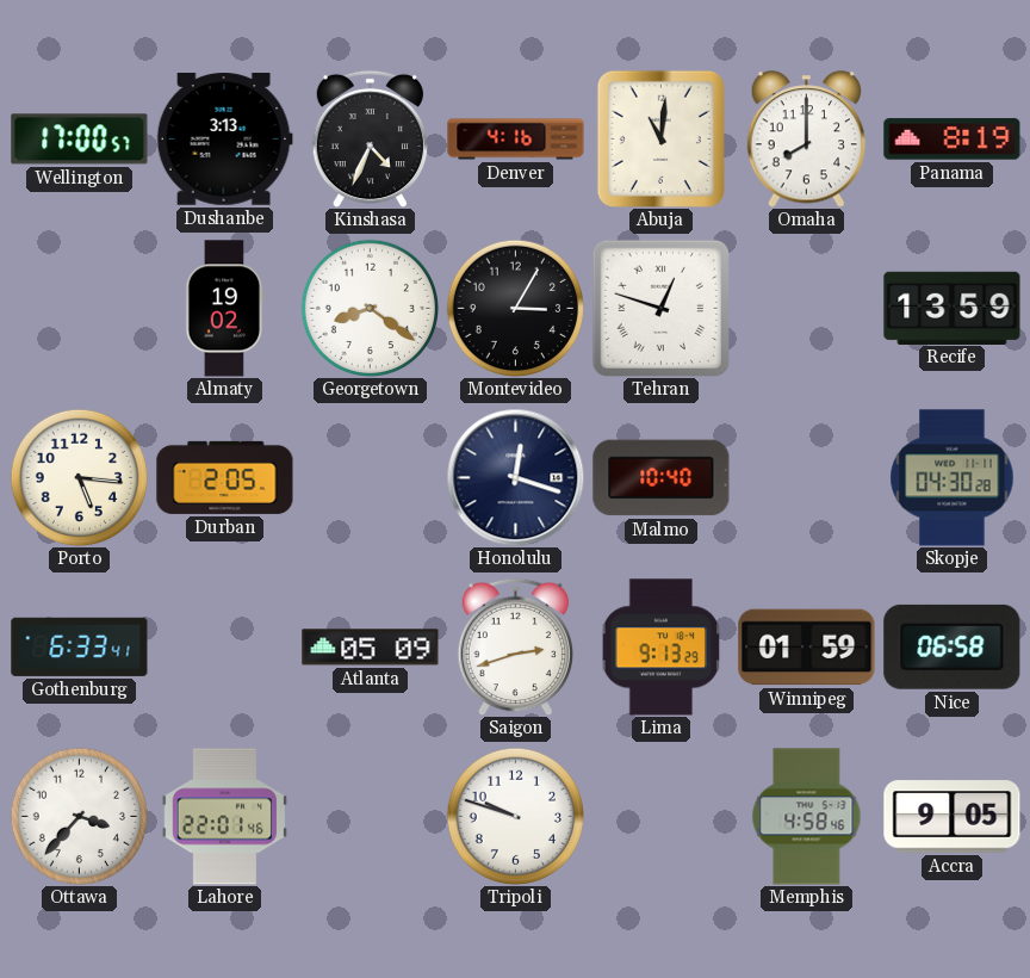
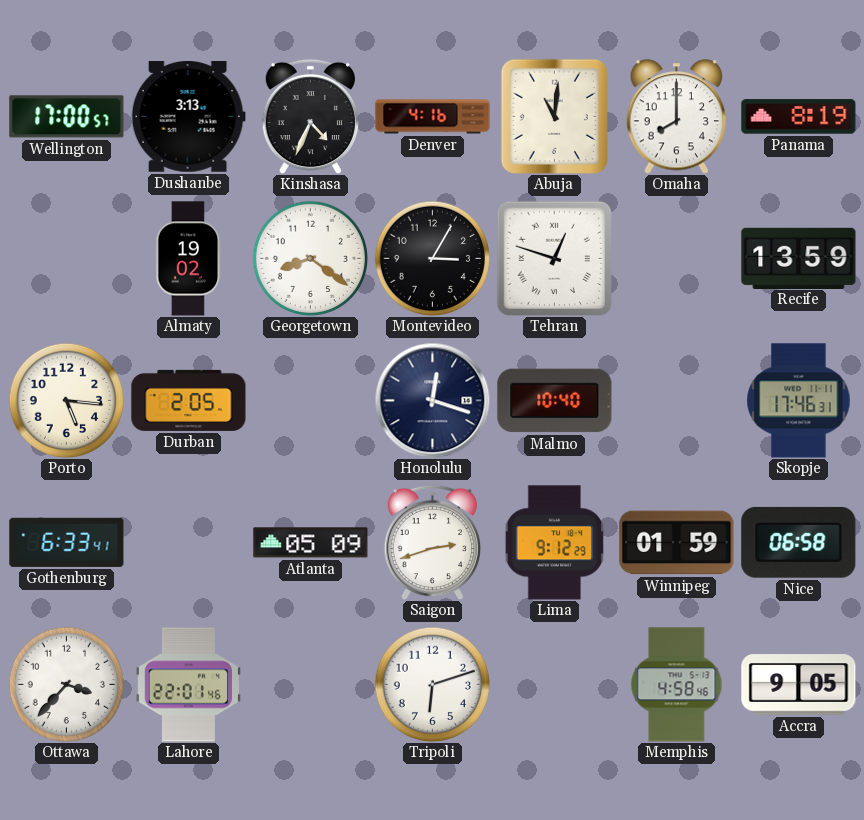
Skopje: 04:30 -> 17:46
Lima: 9:13 -> 9:12
Tripoli: 9:48 -> 6:12
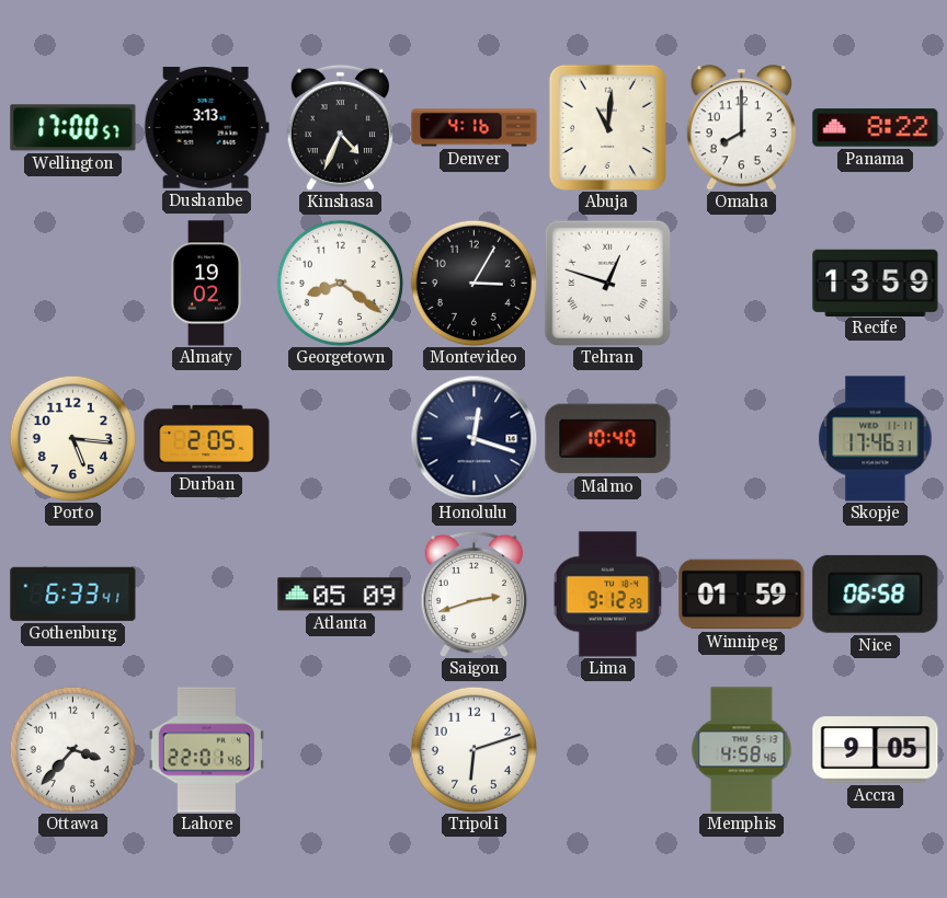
Panama: 8:19 -> 8:22
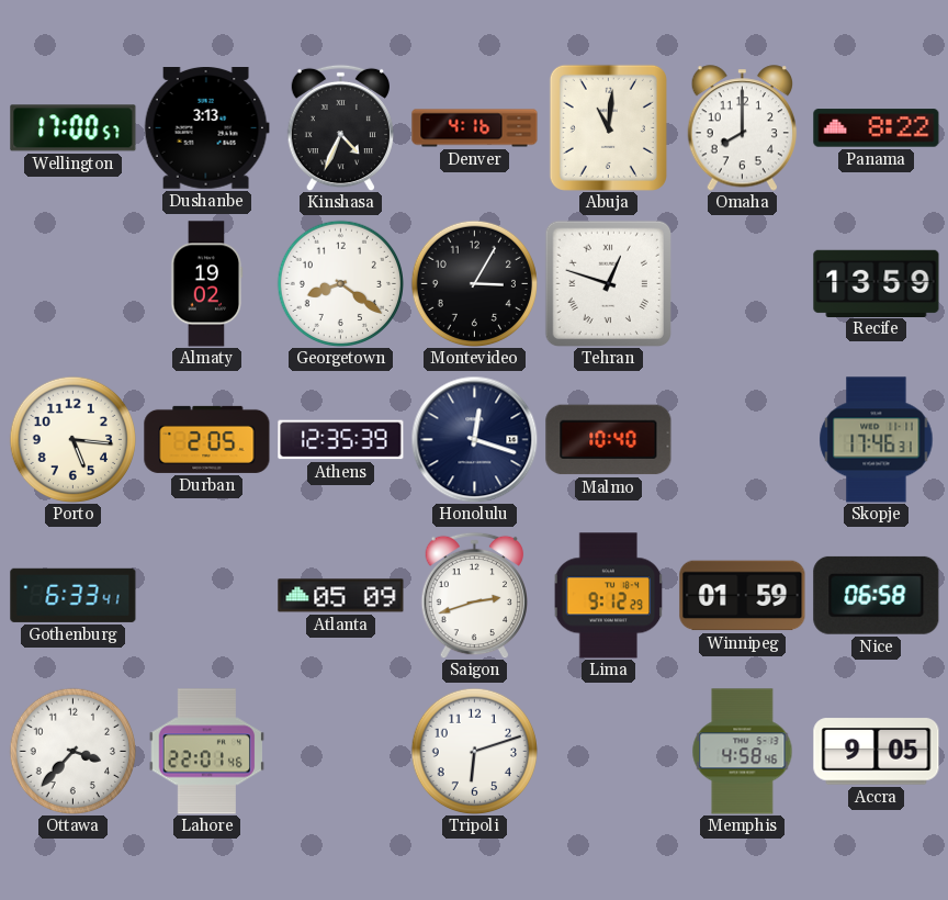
Athens: none -> 12:35
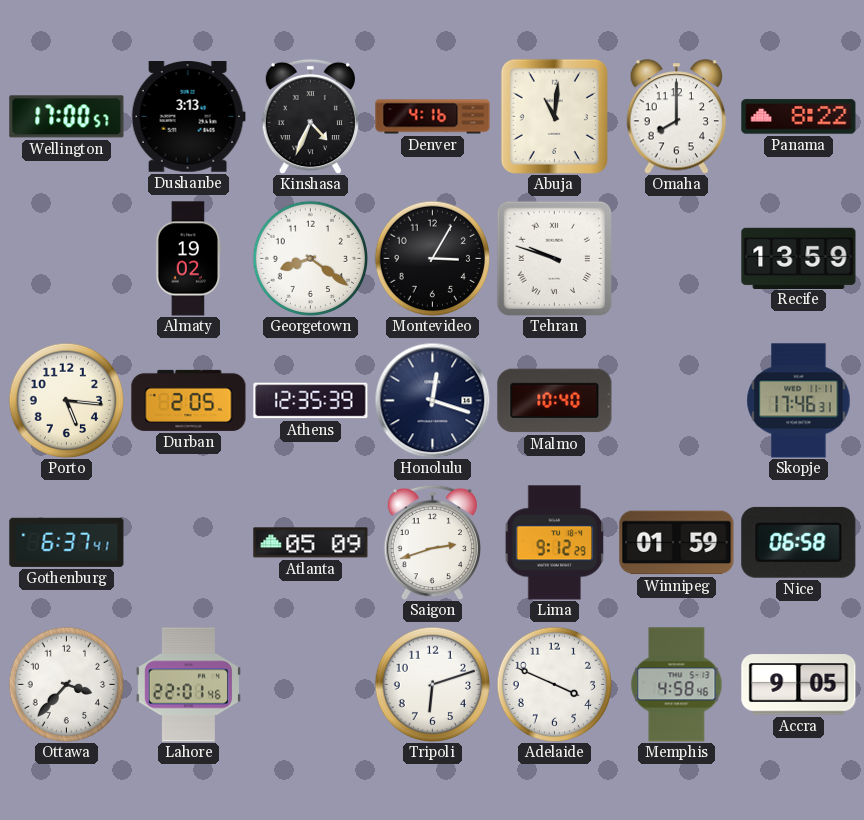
Tehran: 12:48 -> 9:48
Gothenburg: 6:33 -> 6:37
Adelaide: none -> 3:49
